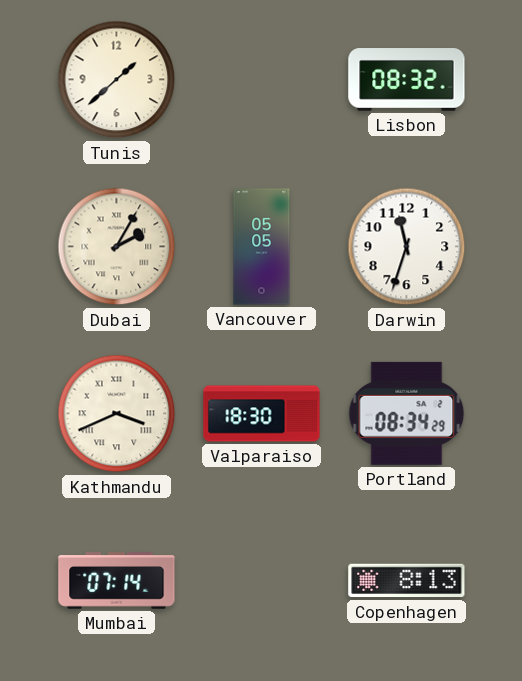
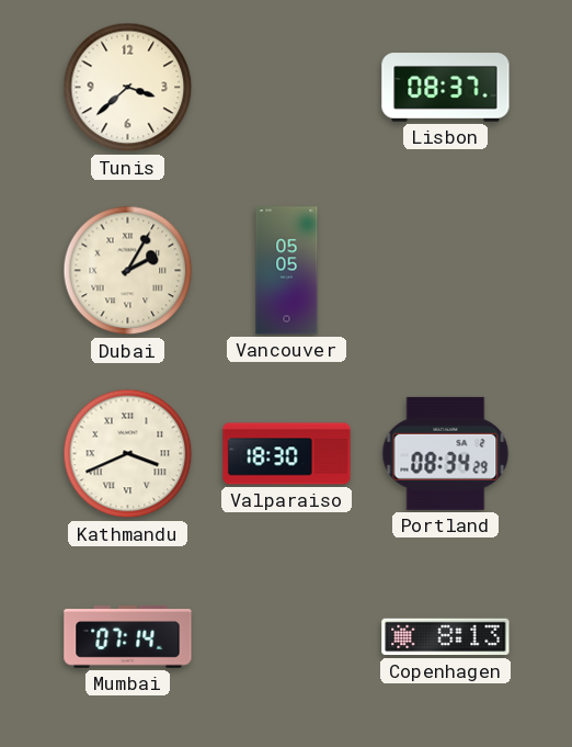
Tunis: 1:38 -> 3:38
Lisbon: 08:32 -> 08:37
Darwin: 11:33 -> none
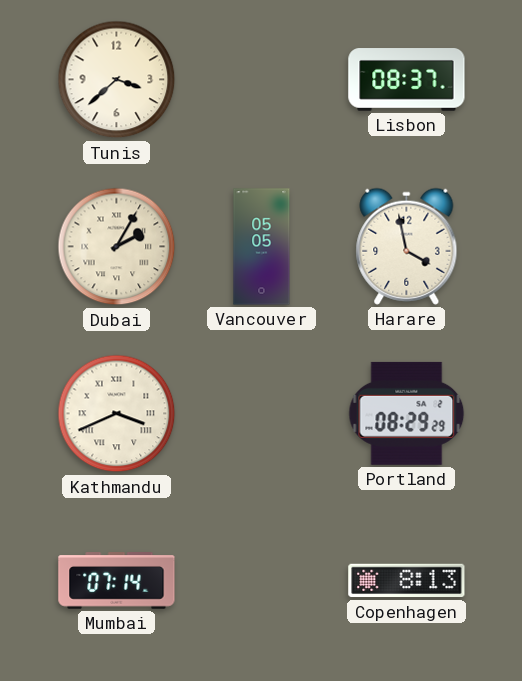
Harare: none -> 3:58
Valparaiso: 18:30 -> none
Portland: 08:34 -> 08:29
